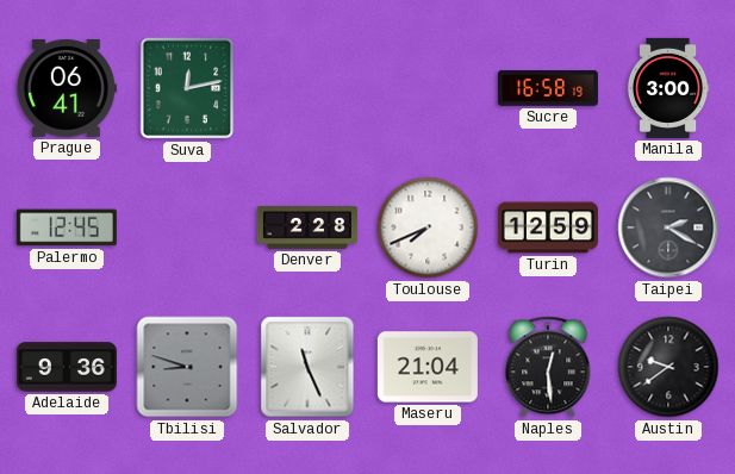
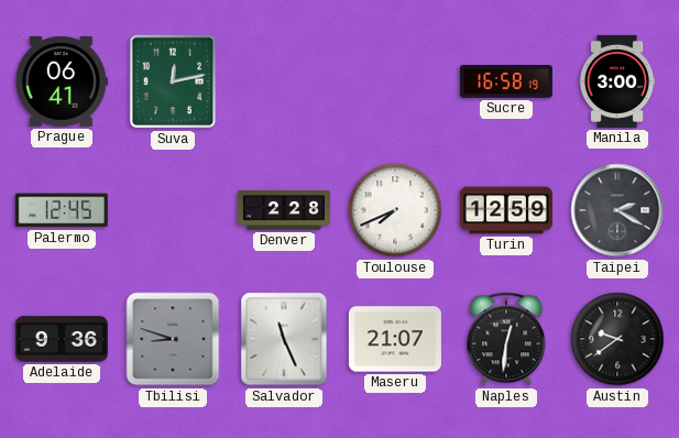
Maseru: 21:04 -> 21:07
Naples: 12:29 -> 12:31
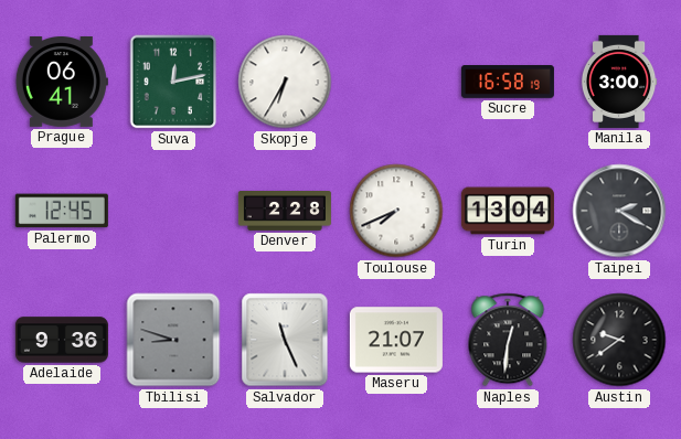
Skopje: none -> 6:35
Turin: 12:59 -> 13:04
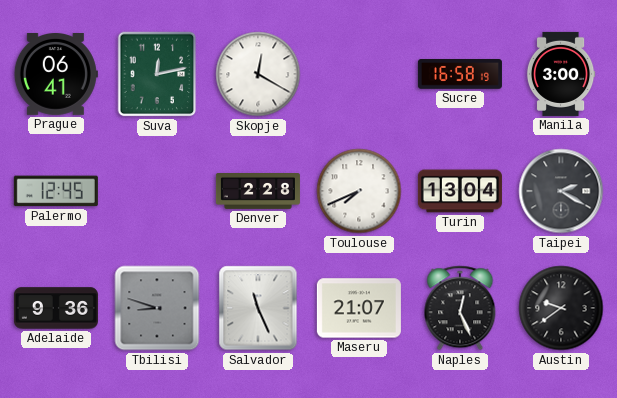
Skopje: 6:35 -> 12:20
Naples: 12:31 -> 12:26
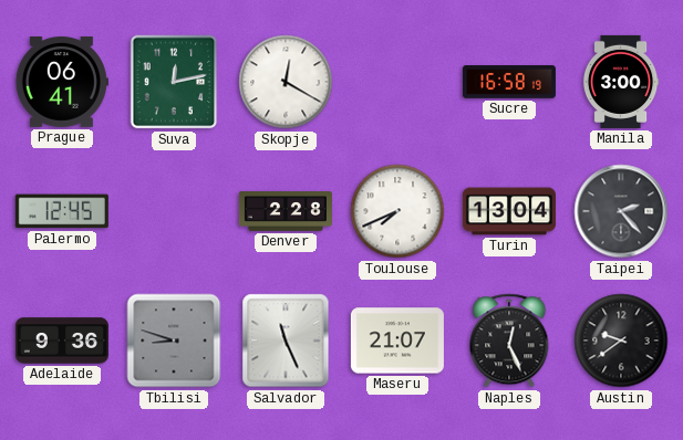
Taipei: 2:20 -> 2:23
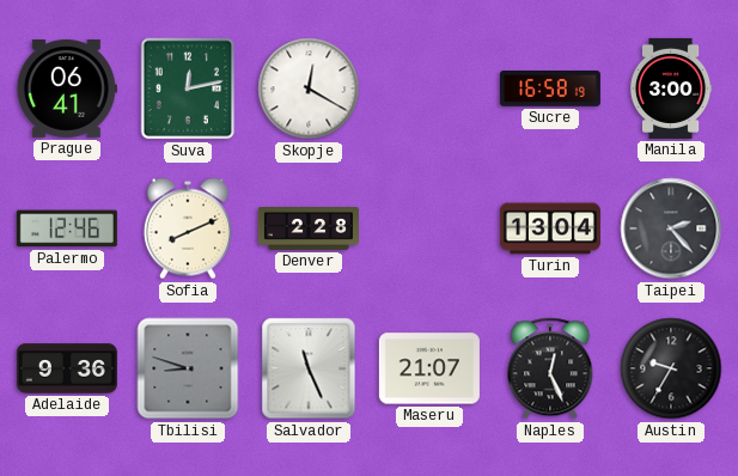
Palermo: 12:45 -> 12:46
Sofia: none -> 8:11
Toulouse: 7:41 -> none
Austin: 9:39 -> 9:35
